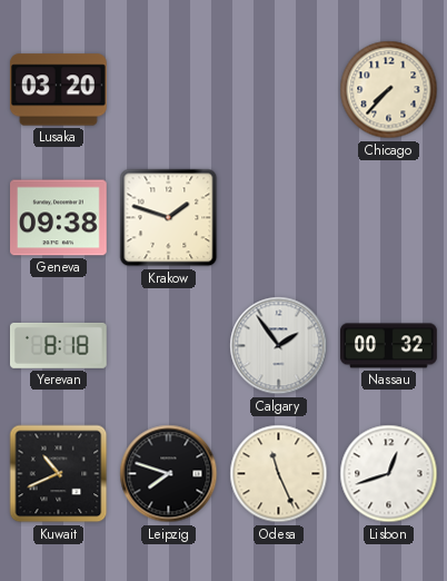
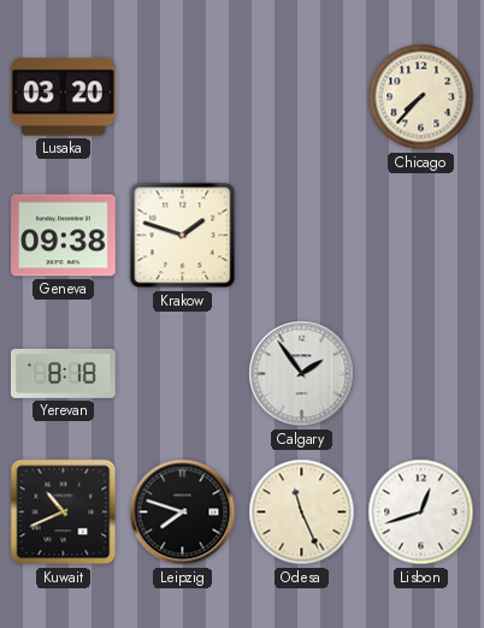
Nassau: 00:32 -> none
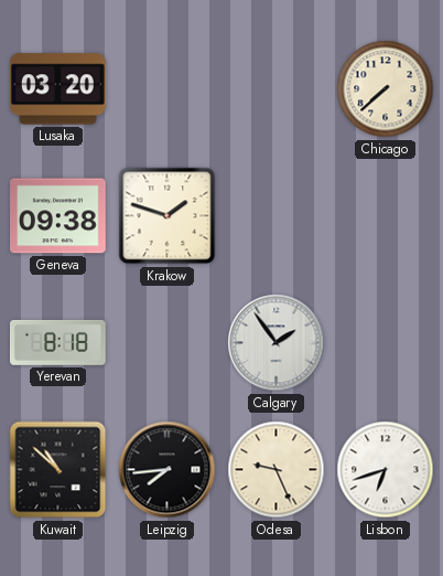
Chicago: 7:37 -> 7:38
Kuwait: 10:41 -> 10:52
Leipzig: 7:48 -> 7:44
Odesa: 11:26 -> 9:26
Lisbon: 12:42 -> 6:42
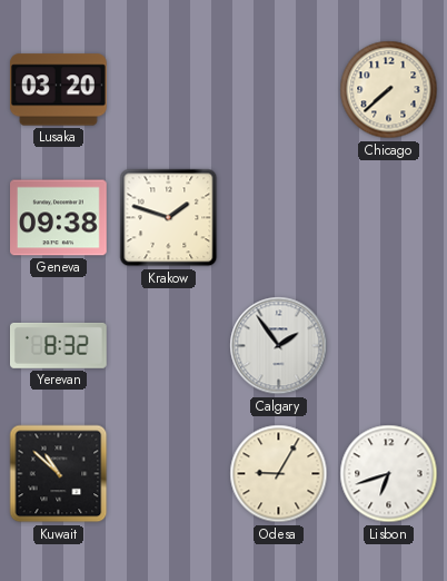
Yerevan: 8:18 -> 8:32
Leipzig: 7:44 -> none
Odesa: 9:26 -> 9:05
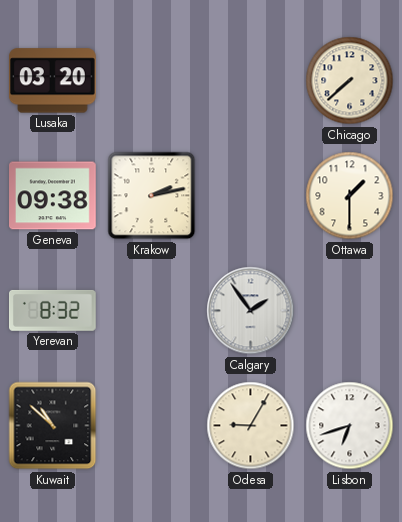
Krakow: 1:48 -> 2:13
Ottawa: none -> 1:30
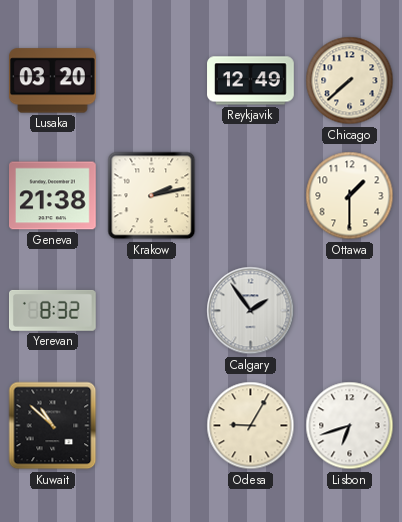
Reykjavik: none -> 12:49
Geneva: 09:38 -> 21:38
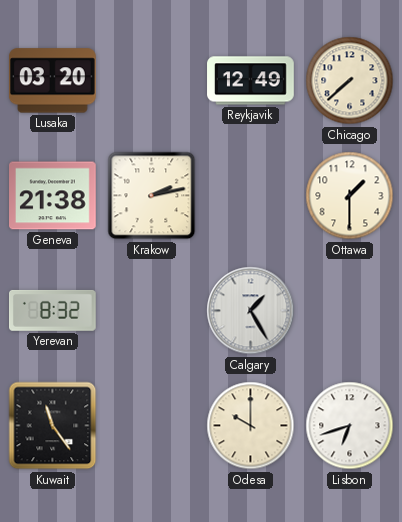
Calgary: 1:54 -> 1:25
Kuwait: 10:52 -> 11:24
Odesa: 9:05 -> 10:00
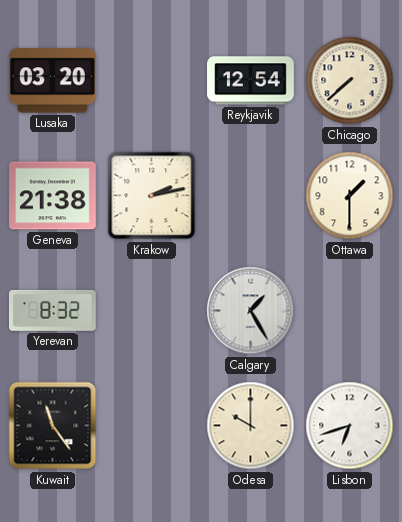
Reykjavik: 12:49 -> 12:54
